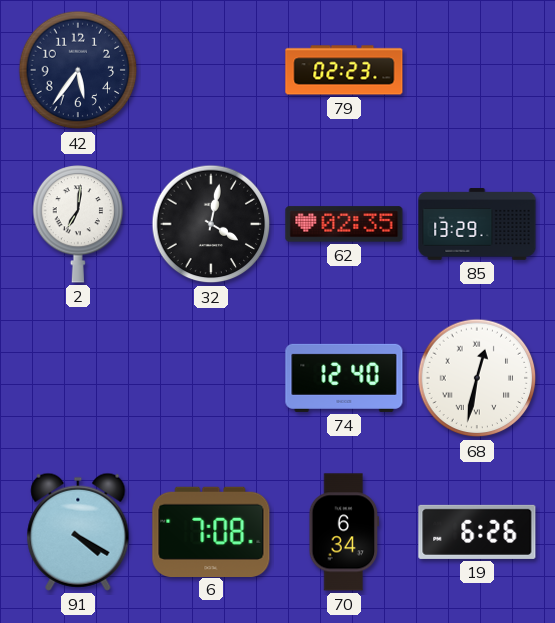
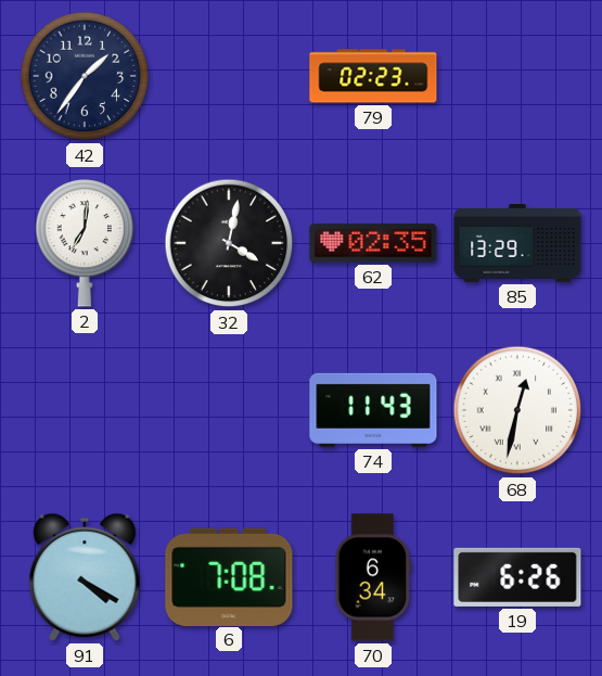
42: 5:36 -> 1:36
74: 12:40 -> 11:43
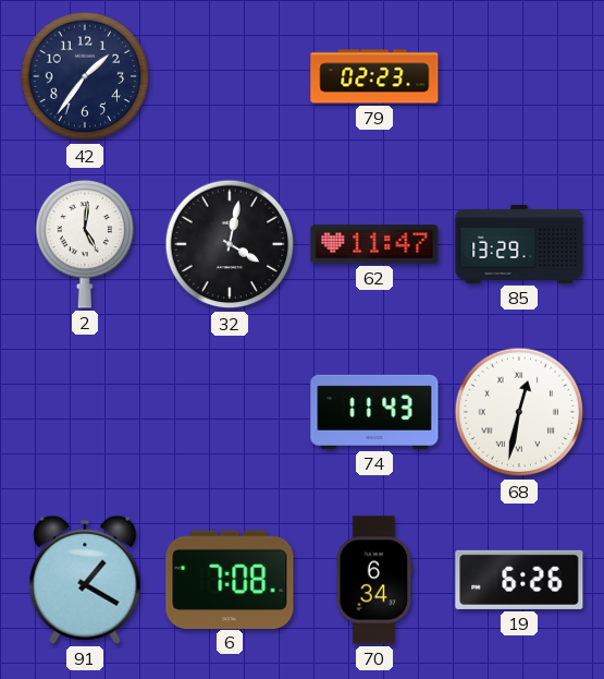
2: 7:01 -> 5:01
62: 02:35 -> 11:47
91: 4:20 -> 1:20
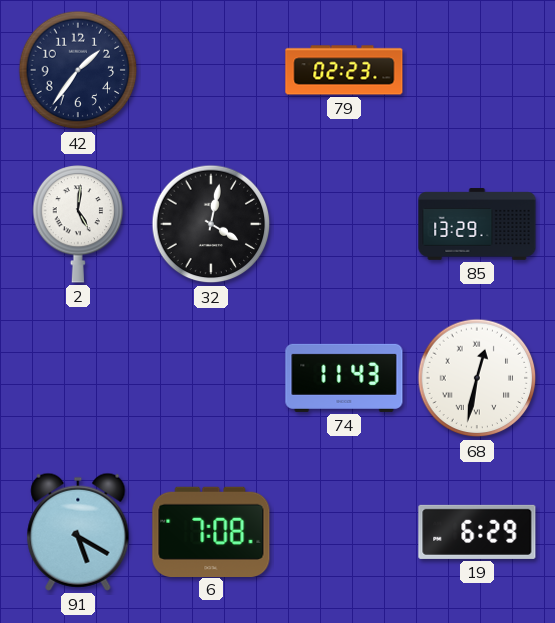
62: 11:47 -> none
91: 1:20 -> 5:20
70: 6:34 -> none
19: 6:26 -> 6:29
